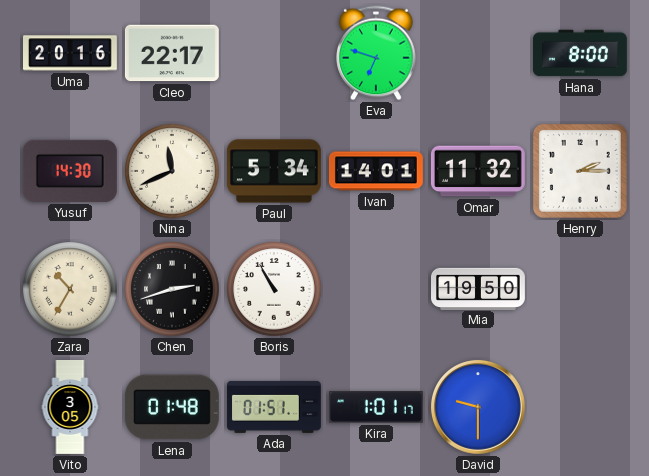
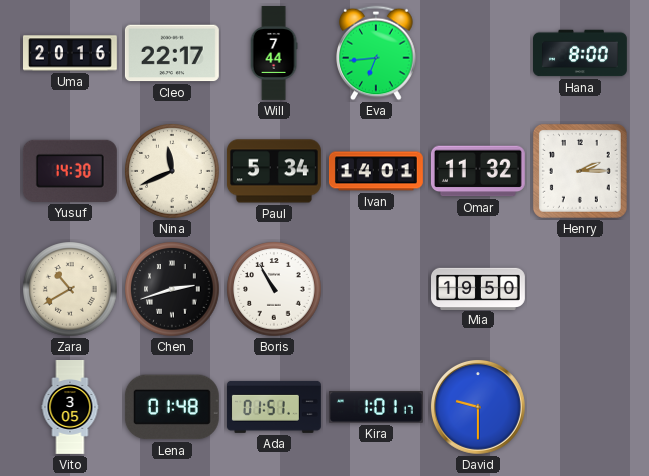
Will: none -> 7:44
Eva: 6:48 -> 6:44
Zara: 10:35 -> 10:40
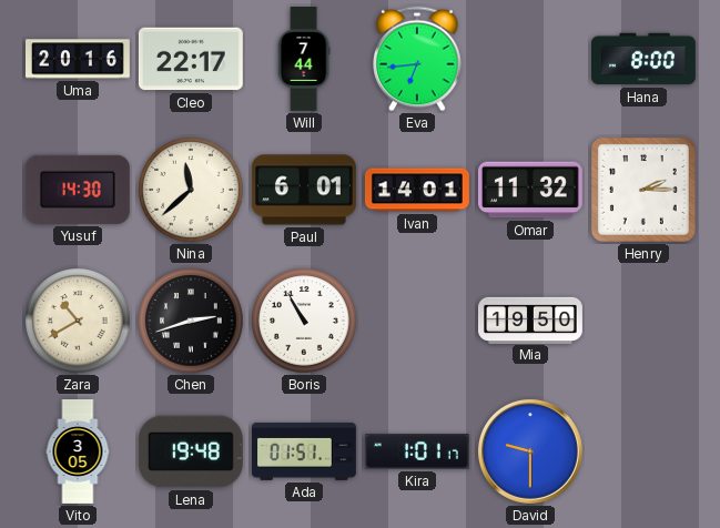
Nina: 11:41 -> 11:38
Paul: 5:34 -> 6:01
Lena: 01:48 -> 19:48
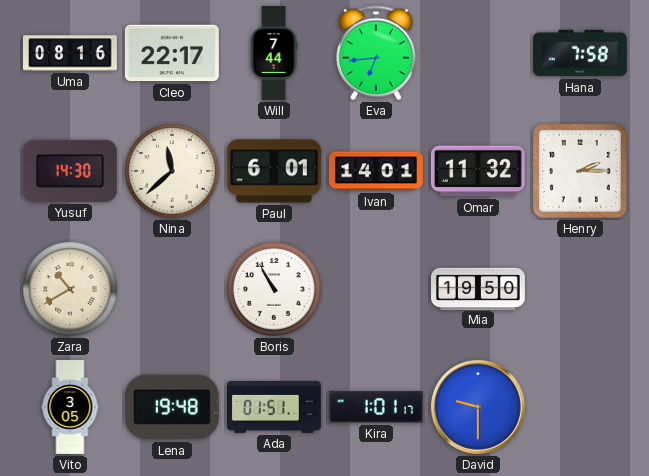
Uma: 20:16 -> 08:16
Hana: 8:00 -> 7:58
Chen: 2:42 -> none
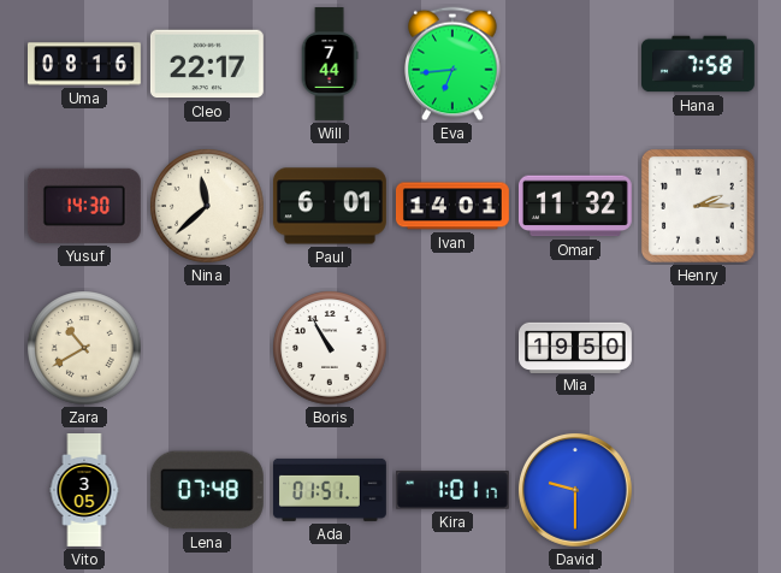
Lena: 19:48 -> 07:48
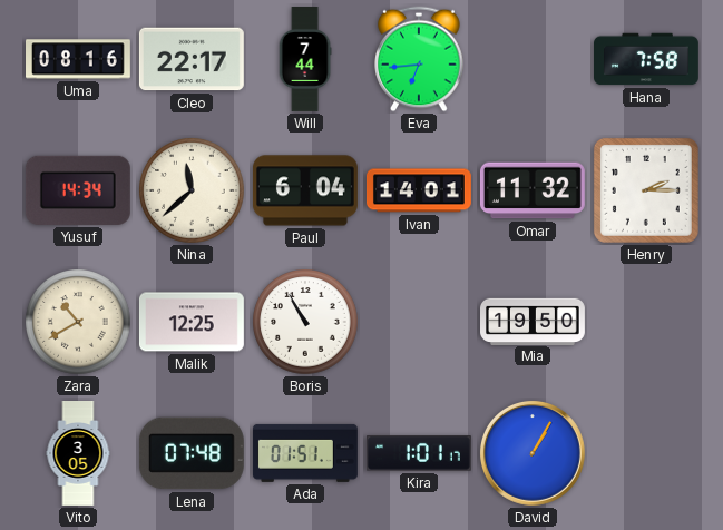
Yusuf: 14:30 -> 14:34
Paul: 6:01 -> 6:04
Malik: none -> 12:25
David: 9:30 -> 1:05
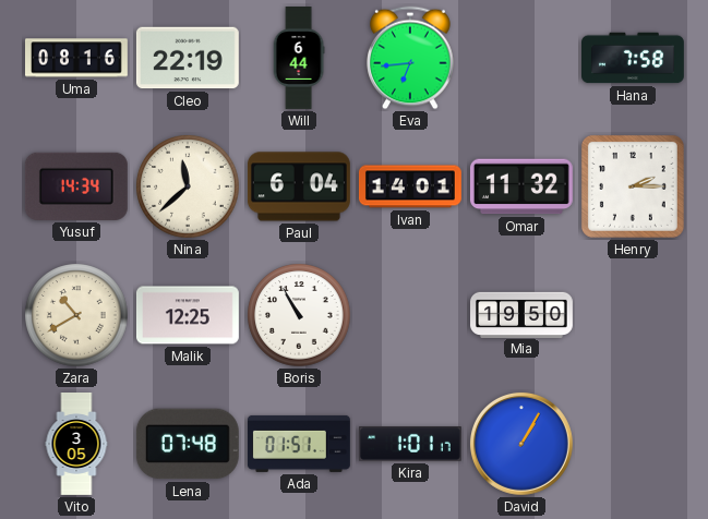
Cleo: 22:17 -> 22:19
Will: 7:44 -> 6:44
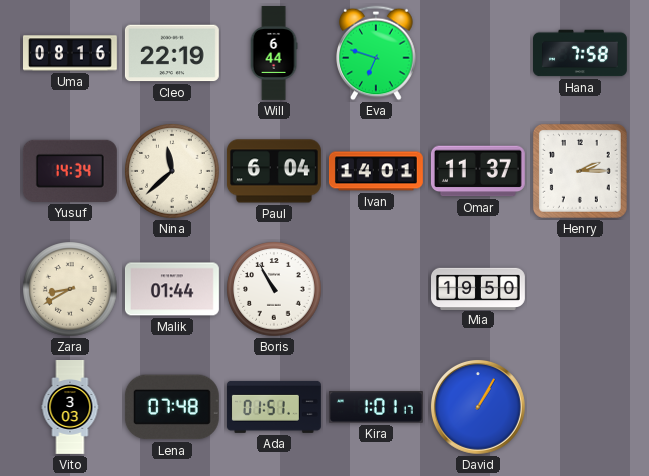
Eva: 6:44 -> 6:48
Omar: 11:32 -> 11:37
Zara: 10:40 -> 8:40
Malik: 12:25 -> 01:44
Vito: 3:05 -> 3:03
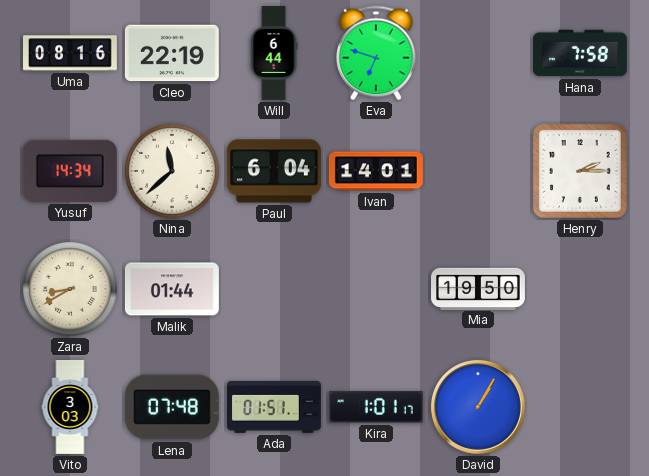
Omar: 11:37 -> none
Boris: 10:55 -> none
